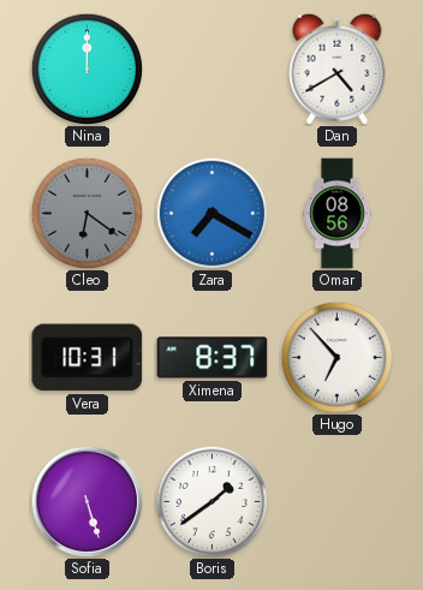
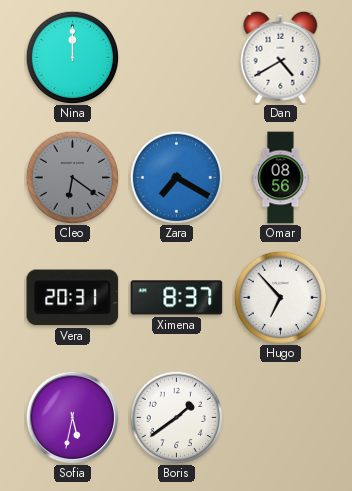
Vera: 10:31 -> 20:31
Sofia: 5:27 -> 5:32
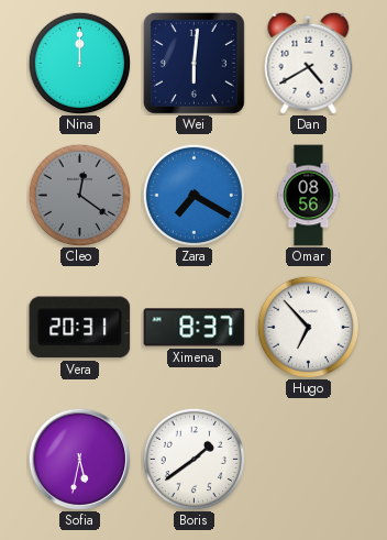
Wei: none -> 6:01
Cleo: 6:21 -> 12:21
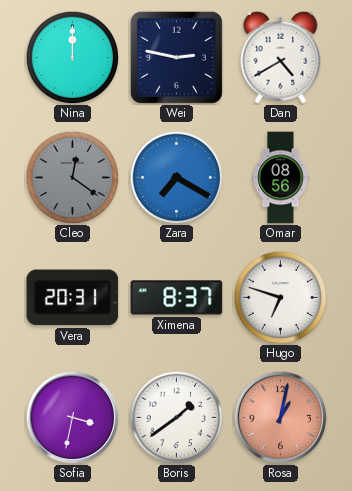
Wei: 6:01 -> 2:47
Hugo: 6:53 -> 6:48
Sofia: 5:32 -> 3:32
Rosa: none -> 1:02
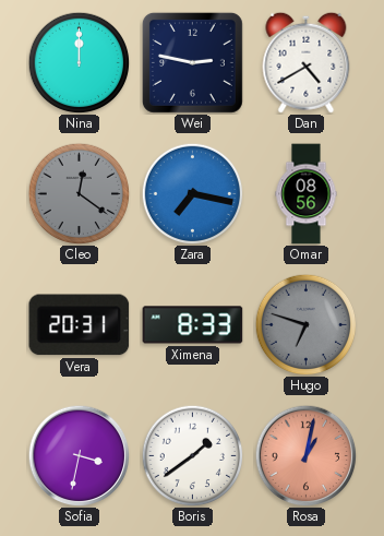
Zara: 7:20 -> 7:17
Ximena: 8:37 -> 8:33
Hugo dial: white -> grey
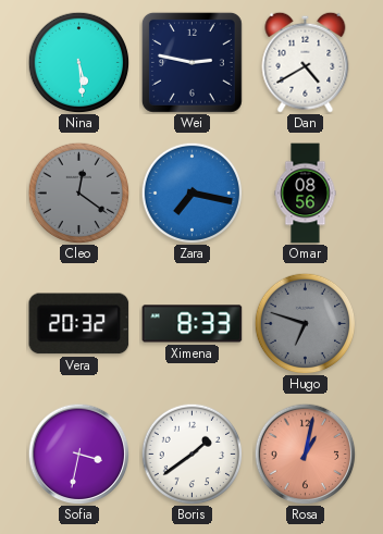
Nina: 12:00 -> 5:29
Vera: 20:31 -> 20:32
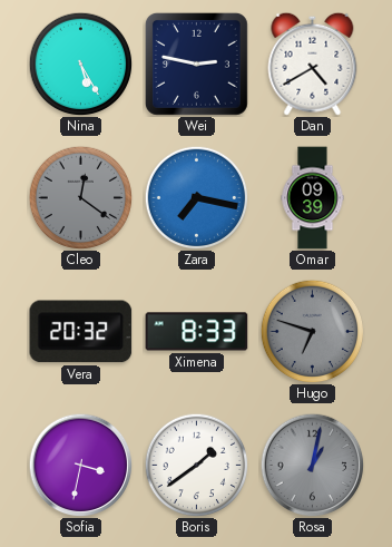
Nina: 5:29 -> 5:25
Omar: 08:56 -> 09:39
Rosa dial: salmon -> grey
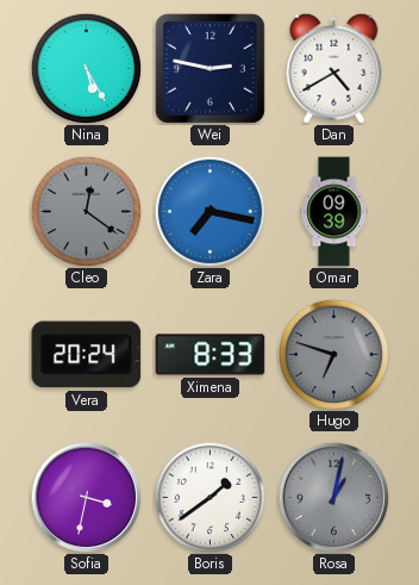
Vera: 20:32 -> 20:24
